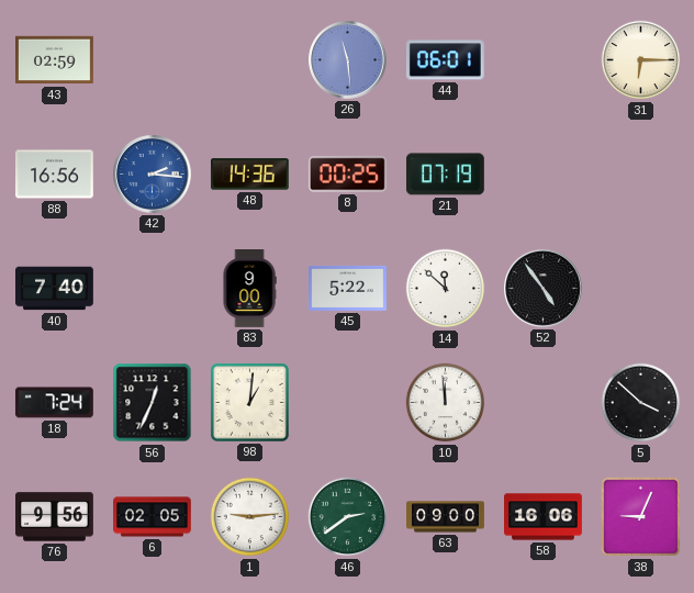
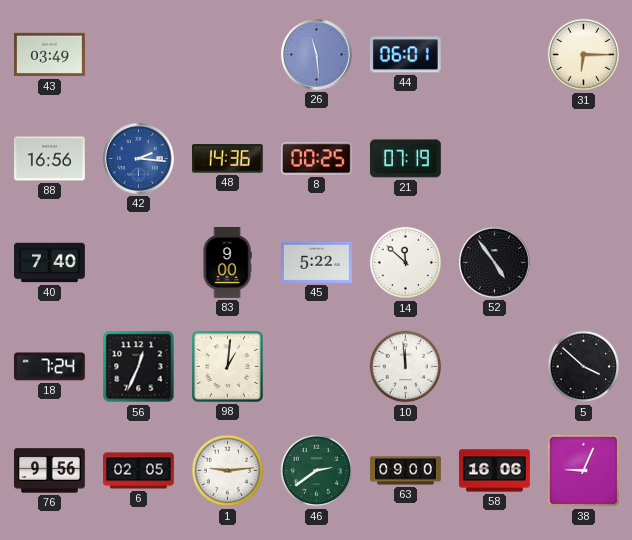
43: 02:59 -> 03:49
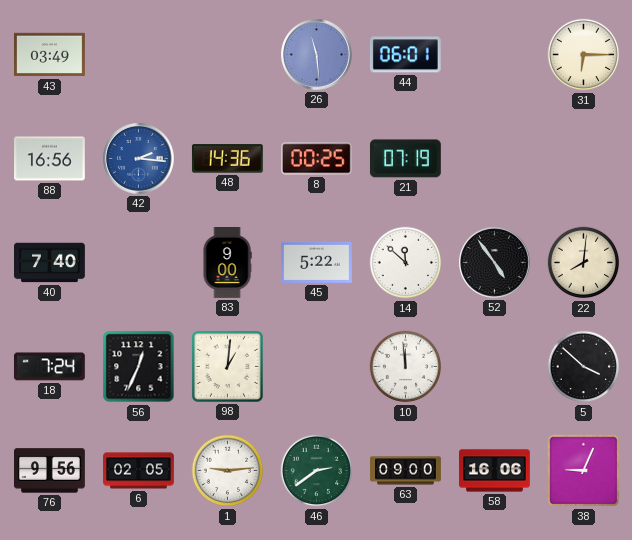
22: none -> 8:01
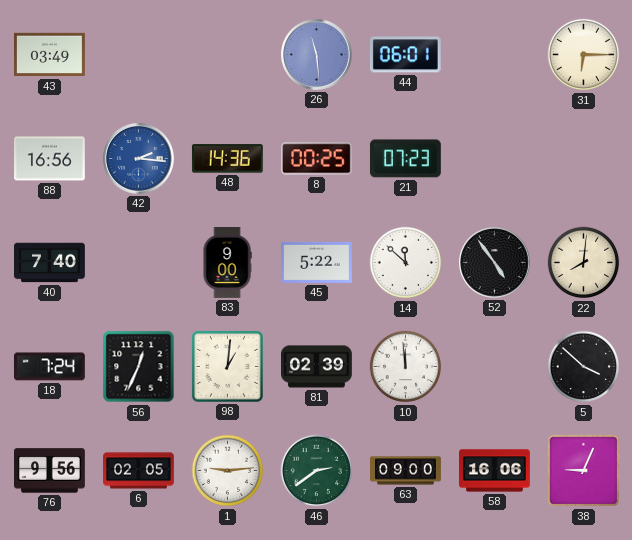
21: 07:19 -> 07:23
81: none -> 02:39
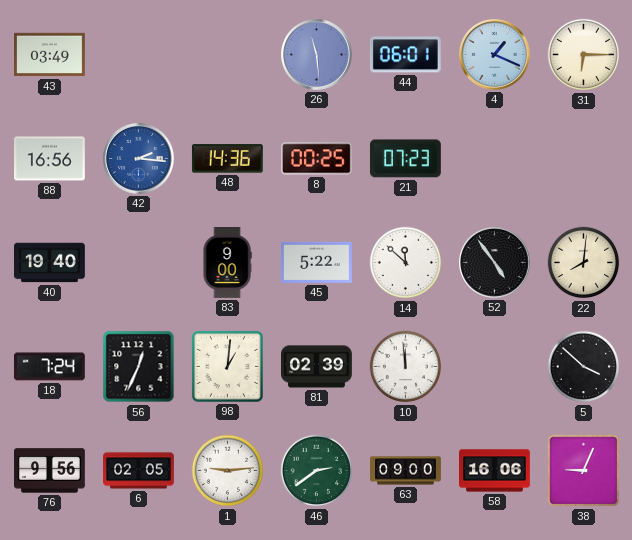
4: none -> 1:19
40: 7:40 -> 19:40
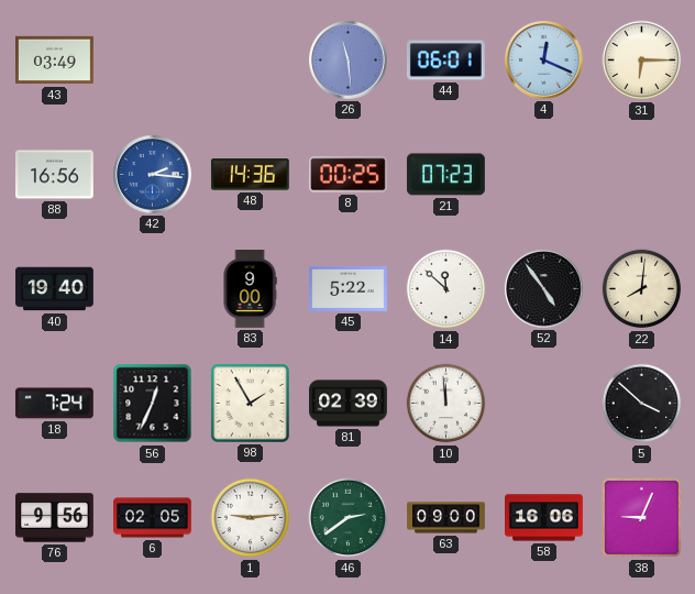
4: 1:19 -> 12:19
98: 1:01 -> 1:55
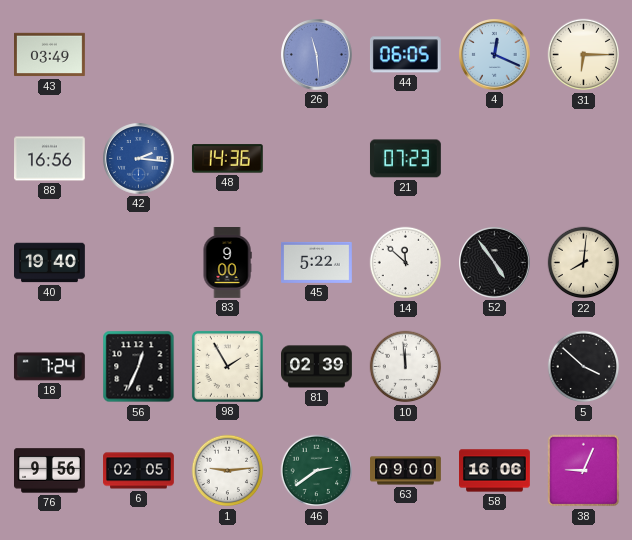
44: 06:01 -> 06:05
8: 00:25 -> none
